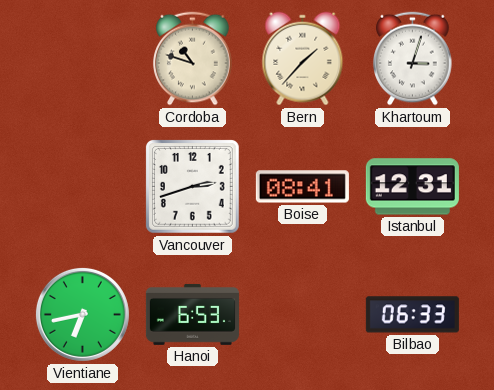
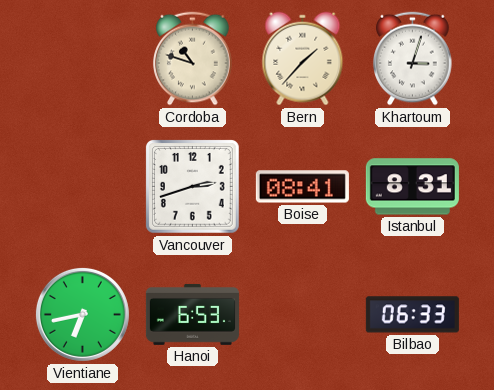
Istanbul: 12:31 -> 8:31
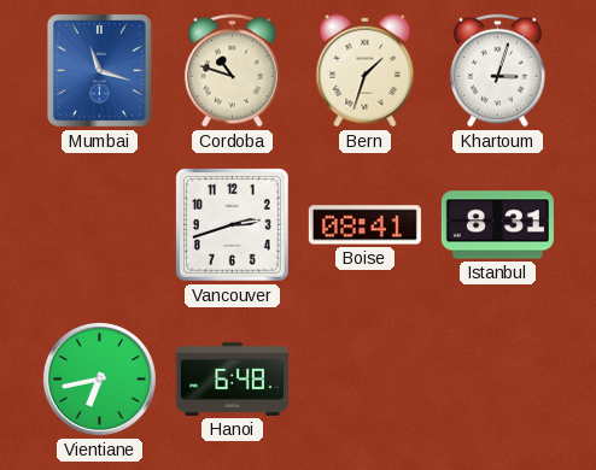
Mumbai: none -> 11:18
Bern: 1:37 -> 1:33
Hanoi: 6:53 -> 6:48
Bilbao: 06:33 -> none
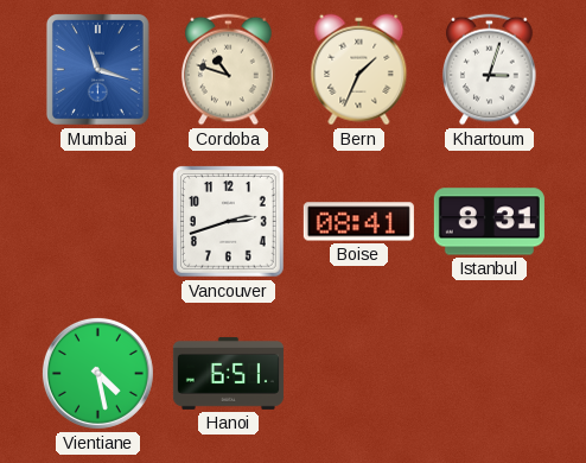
Bern: 1:33 -> 1:34
Vientiane: 6:43 -> 4:28
Hanoi: 6:48 -> 6:51
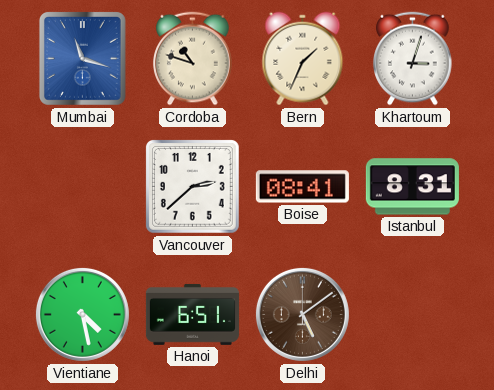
Vancouver: 2:42 -> 2:38
Delhi: none -> 5:09
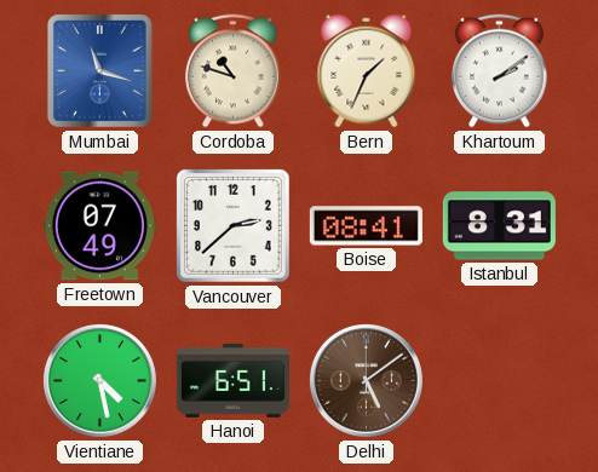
Khartoum: 3:03 -> 2:09
Freetown: none -> 07:49
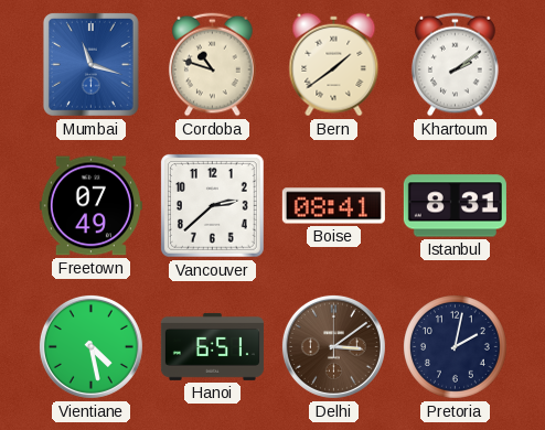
Bern: 1:34 -> 1:39
Delhi: 5:09 -> 3:09
Pretoria: none -> 2:02
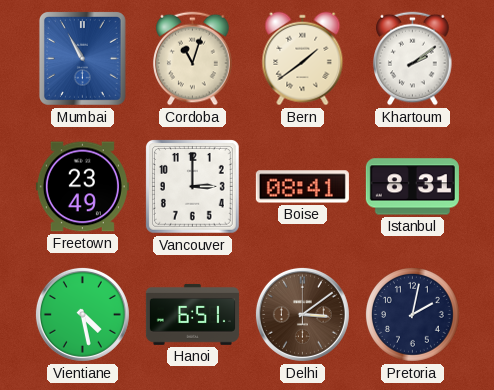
Mumbai: 11:18 -> 10:55
Cordoba: 10:48 -> 11:03
Freetown: 07:49 -> 23:49
Vancouver: 2:38 -> 3:00
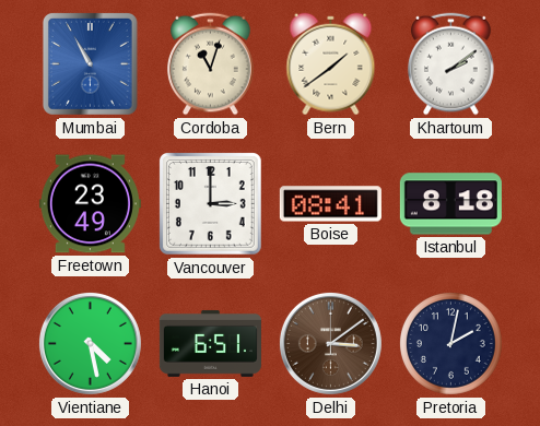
Istanbul: 8:31 -> 8:18
